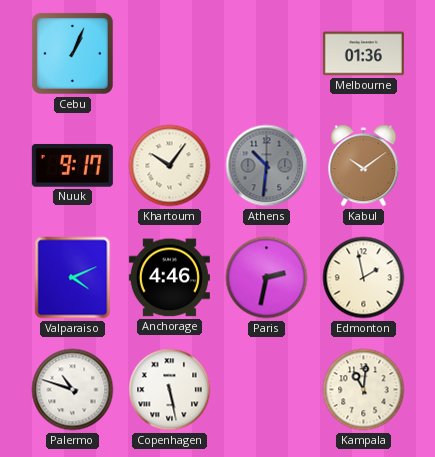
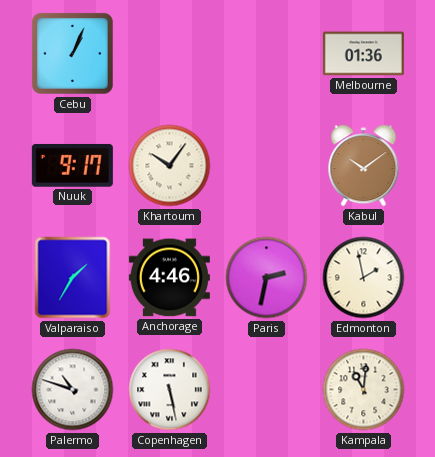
Athens: 10:31 -> none
Valparaiso: 4:11 -> 1:35
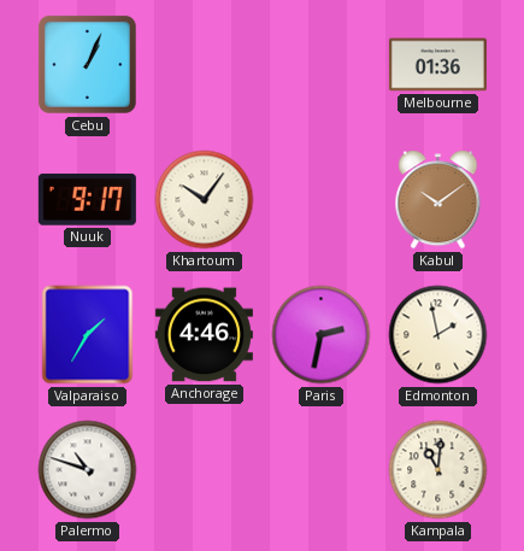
Copenhagen: 5:28 -> none
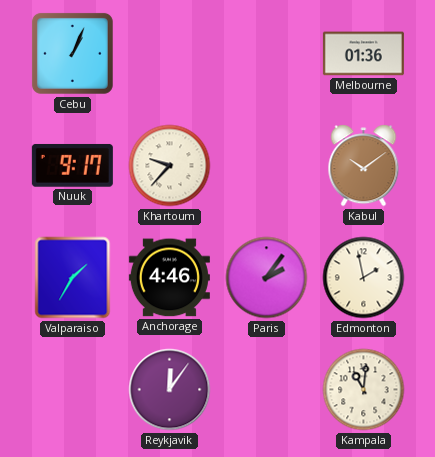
Khartoum: 10:06 -> 9:37
Paris: 2:32 -> 2:06
Palermo: 10:48 -> none
Reykjavik: none -> 12:06
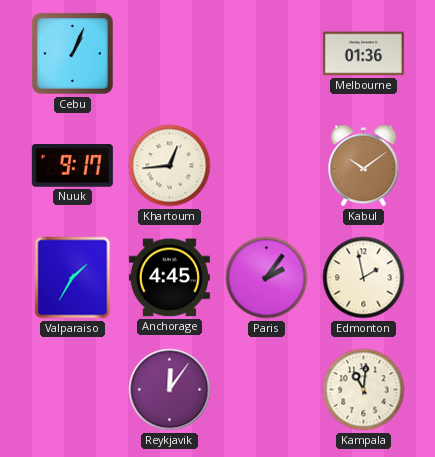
Khartoum: 9:37 -> 12:44
Anchorage: 4:46 -> 4:45
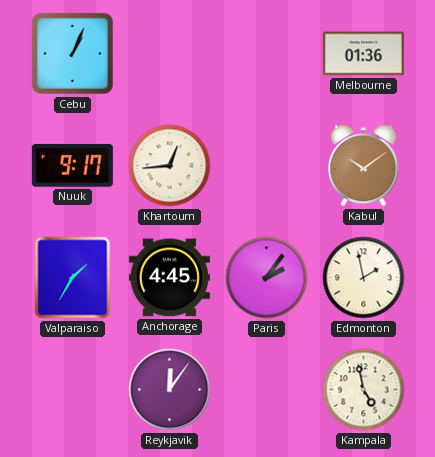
Kampala: 11:01 -> 4:58
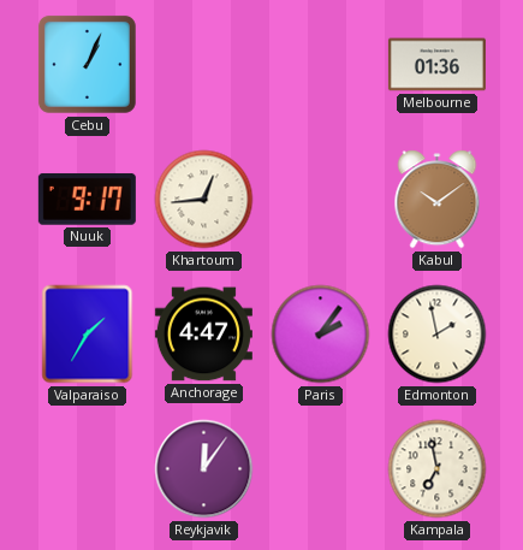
Anchorage: 4:45 -> 4:47
Kampala: 4:58 -> 6:58
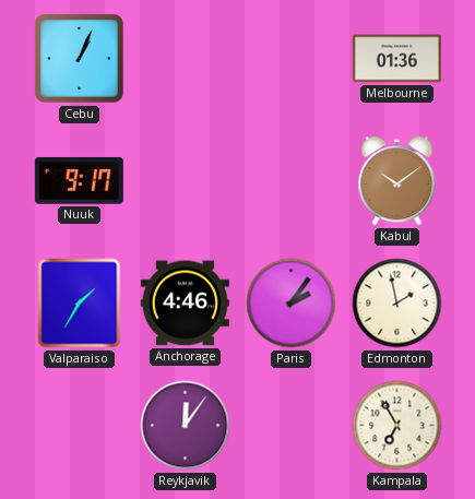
Khartoum: 12:44 -> none
Anchorage: 4:47 -> 4:46
Kampala: 6:58 -> 6:55
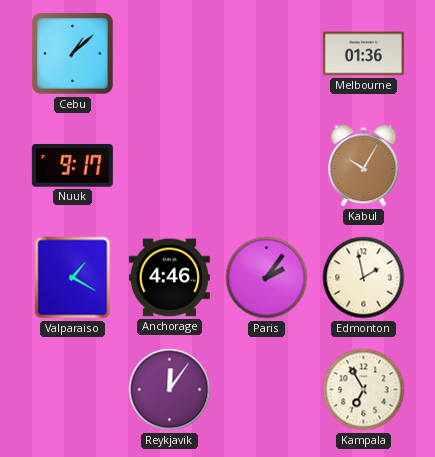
Cebu: 1:04 -> 1:08
Kabul: 10:09 -> 10:05
Valparaiso: 1:35 -> 1:20
